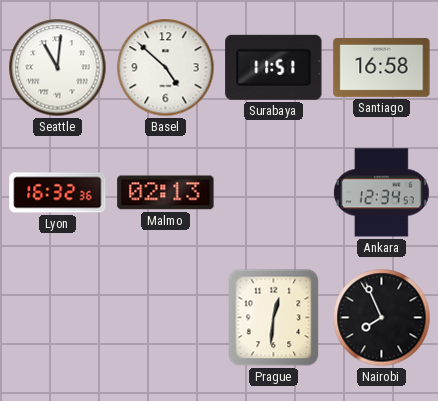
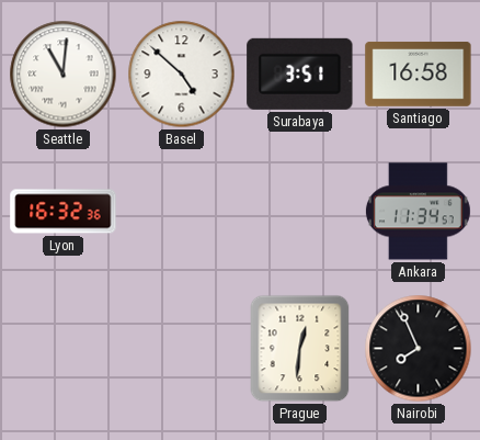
Surabaya: 11:51 -> 3:51
Malmo: 02:13 -> none
Ankara: 12:34 -> 11:34
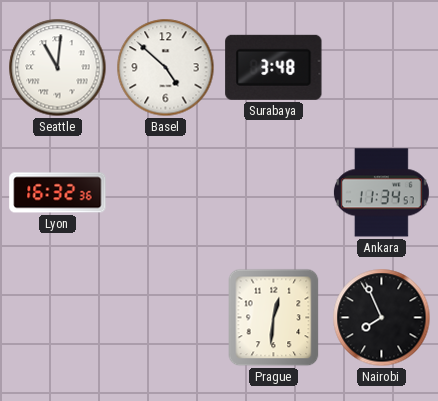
Surabaya: 3:51 -> 3:48
Santiago: 16:58 -> none
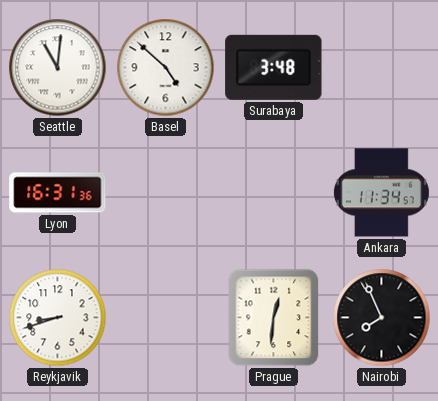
Lyon: 16:32 -> 16:31
Reykjavik: none -> 8:42
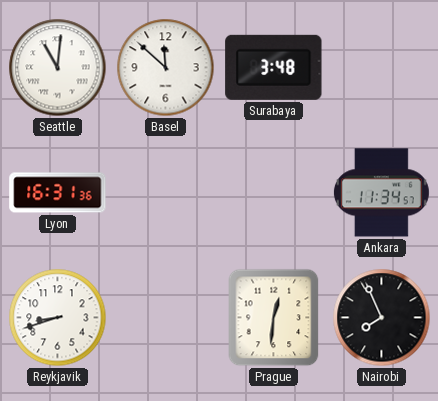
Basel: 4:52 -> 11:52
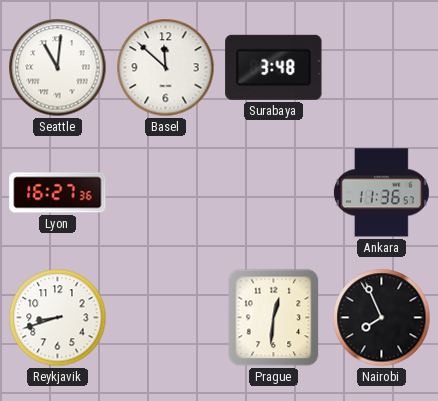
Lyon: 16:31 -> 16:27
Ankara: 11:34 -> 11:36
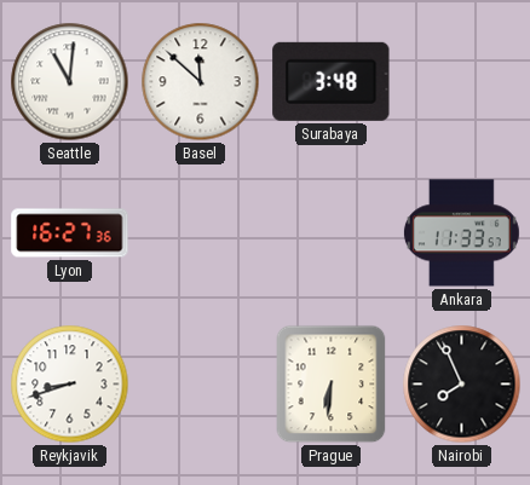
Ankara: 11:36 -> 11:33
Prague: 12:31 -> 6:31
